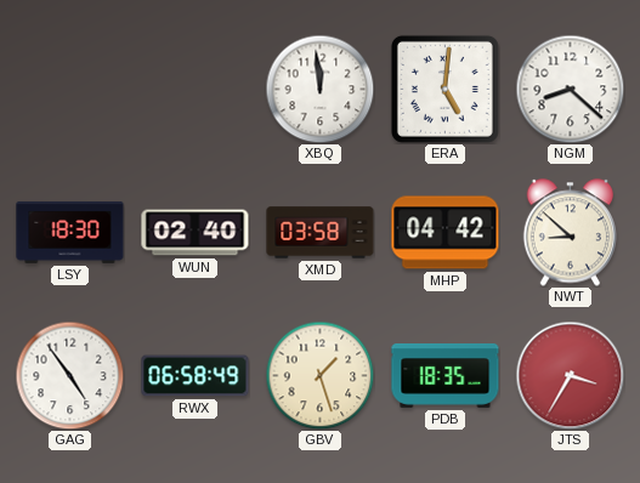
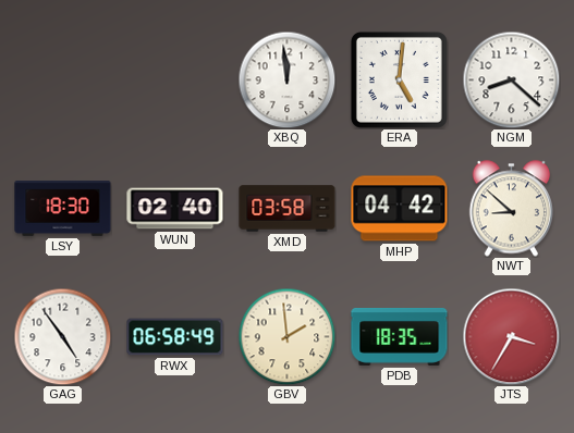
GBV: 1:27 -> 1:59
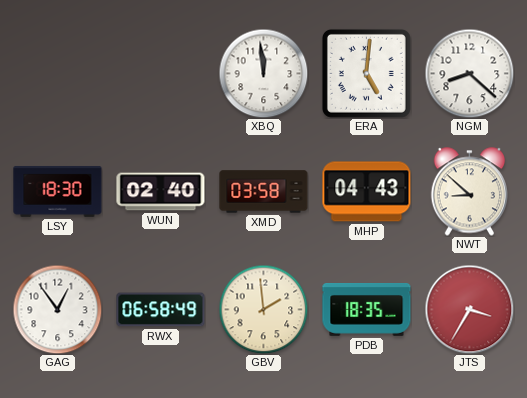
MHP: 04:42 -> 04:43
GAG: 4:54 -> 12:54
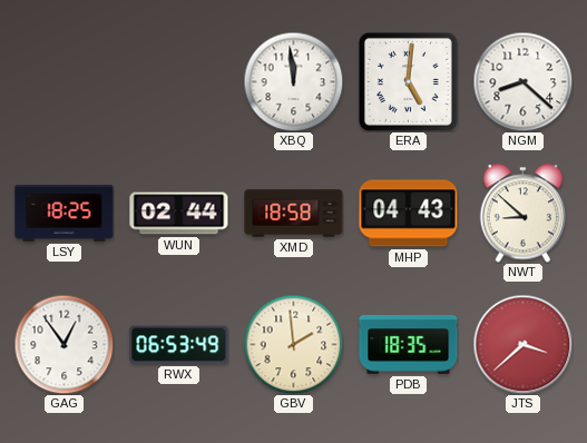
LSY: 18:30 -> 18:25
WUN: 02:40 -> 02:44
XMD: 03:58 -> 18:58
RWX: 06:58 -> 06:53
JTS: 3:35 -> 3:38
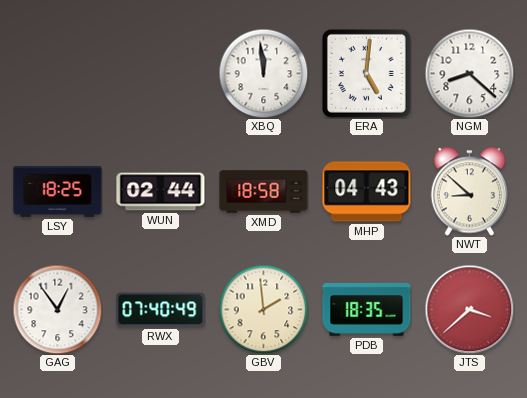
RWX: 06:53 -> 07:40
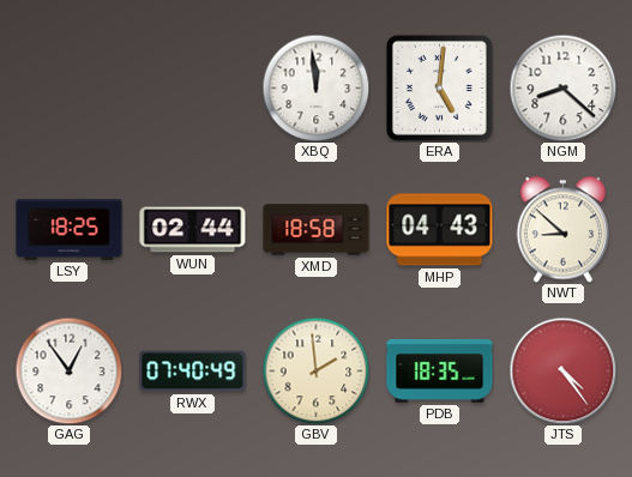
JTS: 3:38 -> 4:24
